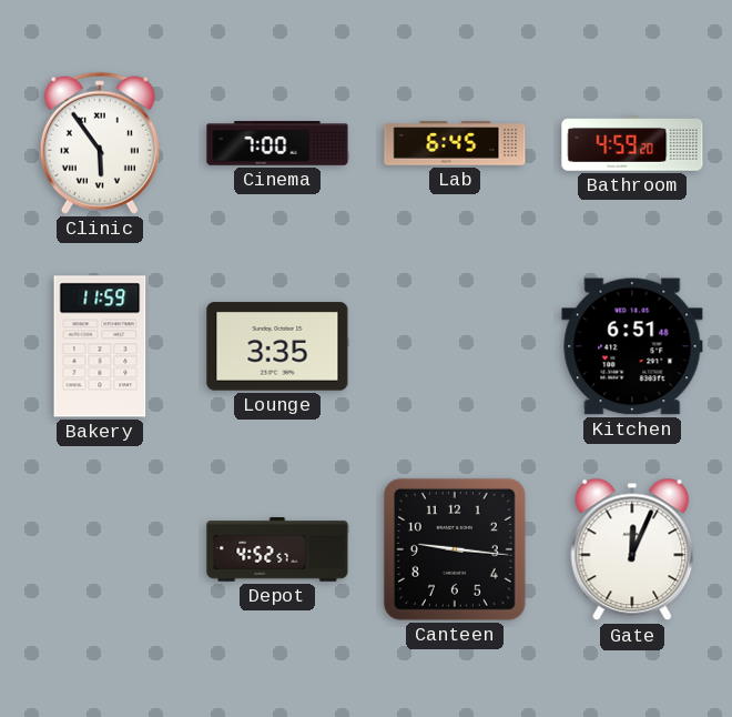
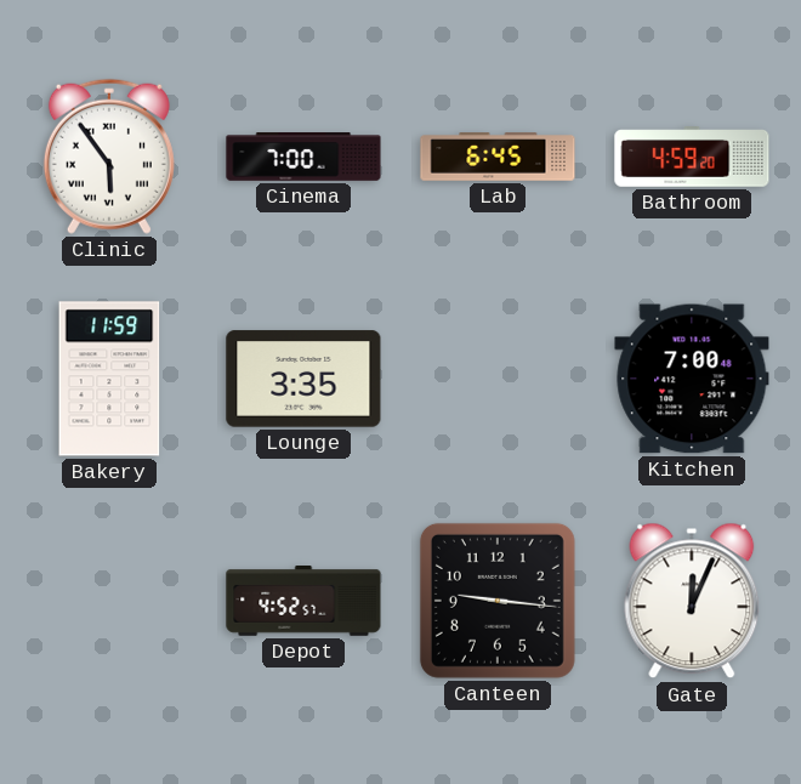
Kitchen: 6:51 -> 7:00
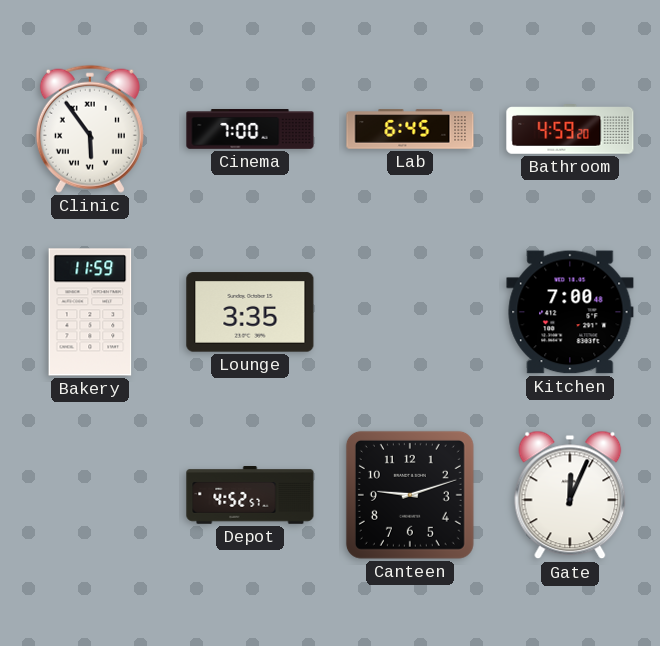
Canteen: 9:16 -> 9:12
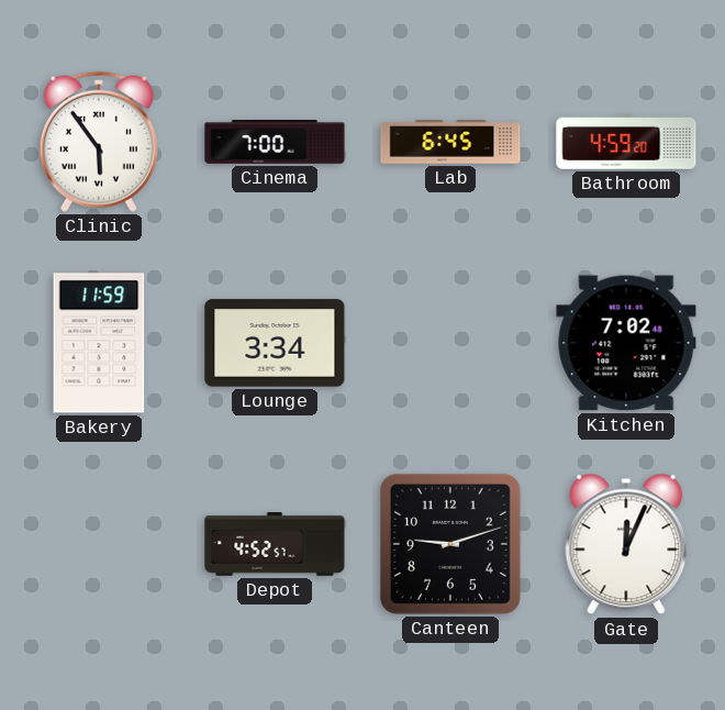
Lounge: 3:35 -> 3:34
Kitchen: 7:00 -> 7:02
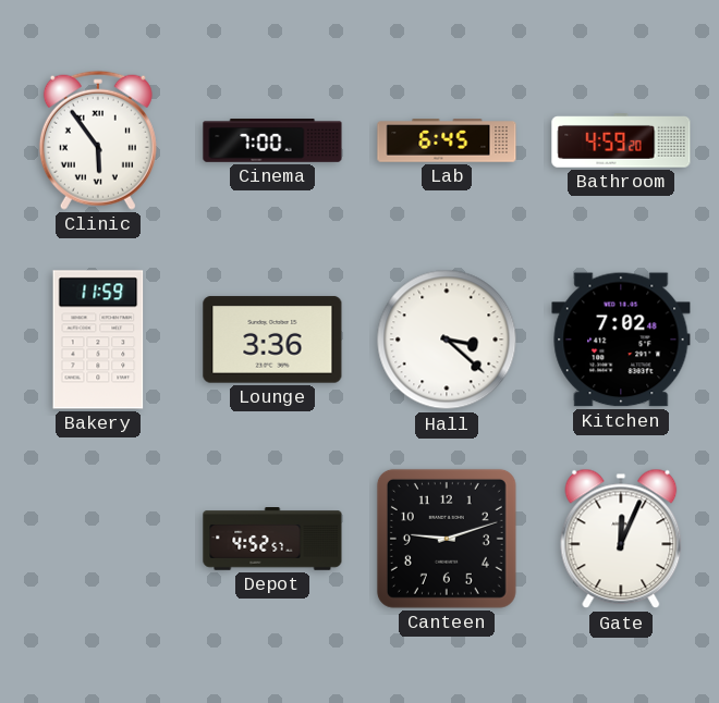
Lounge: 3:34 -> 3:36
Hall: none -> 3:22
